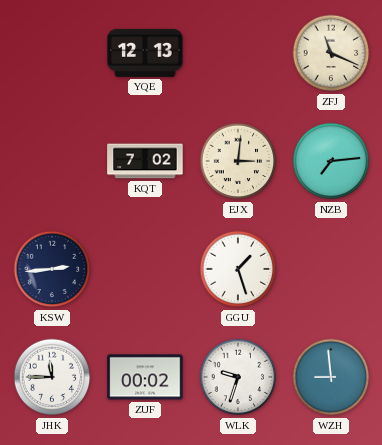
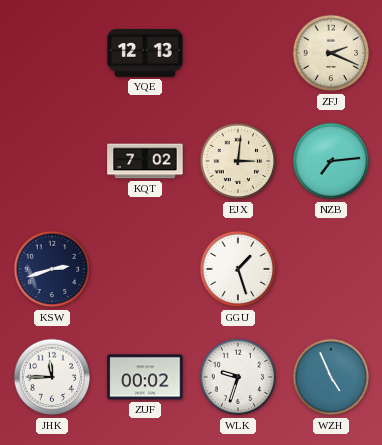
ZFJ: 11:19 -> 2:19
KSW: 2:44 -> 2:42
WZH: 8:59 -> 4:56
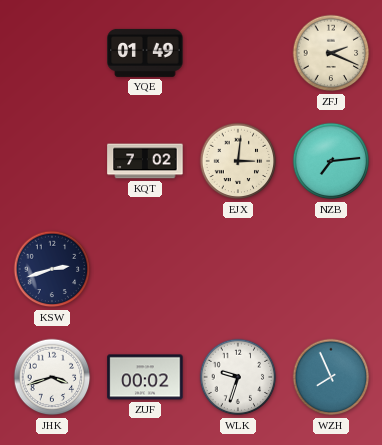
YQE: 12:13 -> 01:49
GGU: 1:27 -> none
JHK: 11:45 -> 3:42
WZH: 4:56 -> 7:56
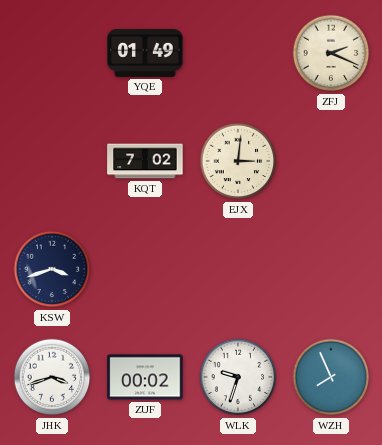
NZB: 7:14 -> none
KSW: 2:42 -> 3:42
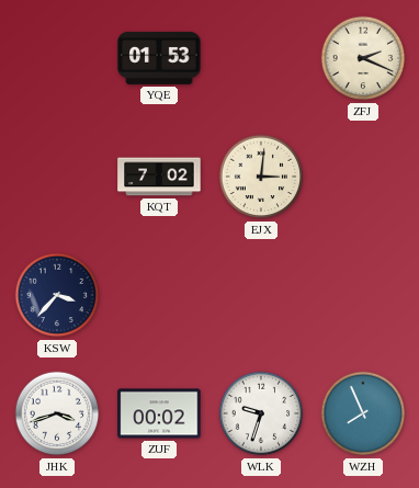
YQE: 01:49 -> 01:53
KSW: 3:42 -> 3:37
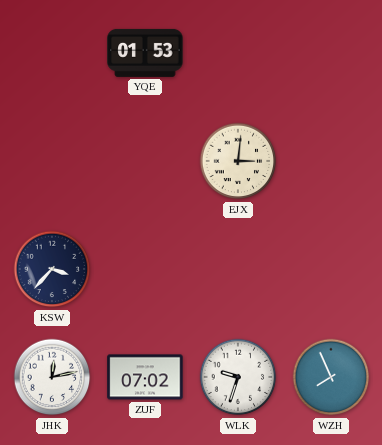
ZFJ: 2:19 -> none
KQT: 7:02 -> none
JHK: 3:42 -> 12:13
ZUF: 00:02 -> 07:02
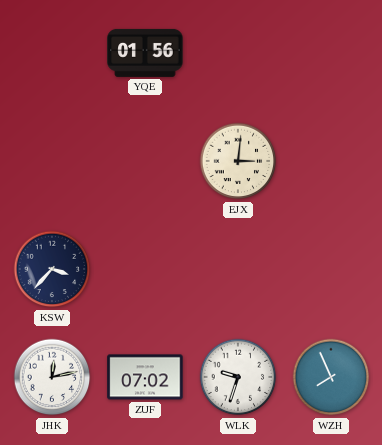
YQE: 01:53 -> 01:56
